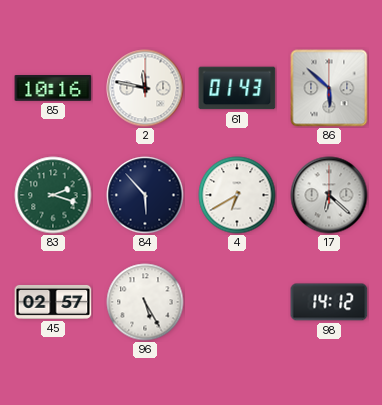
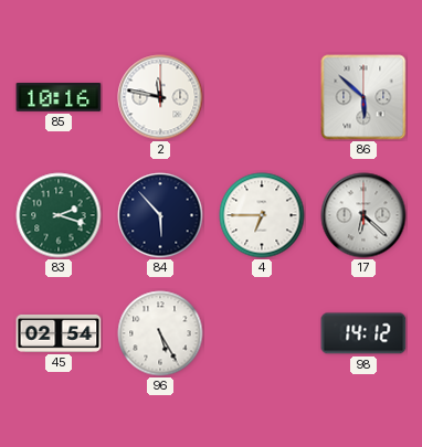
61: 01:43 -> none
4: 6:40 -> 6:45
45: 02:57 -> 02:54
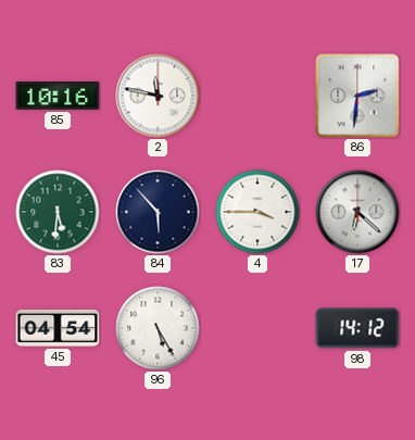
86: 5:52 -> 2:31
83: 2:18 -> 5:31
4: 6:45 -> 3:45
45: 02:54 -> 04:54
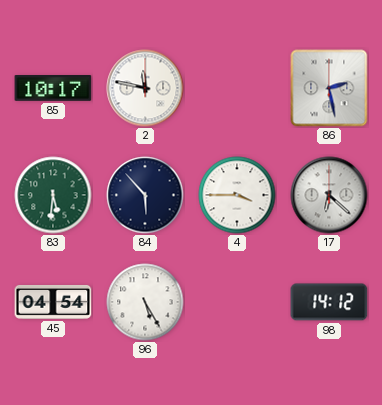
85: 10:16 -> 10:17
86: 2:31 -> 2:28
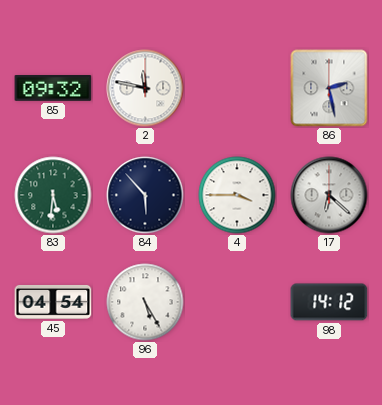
85: 10:17 -> 09:32
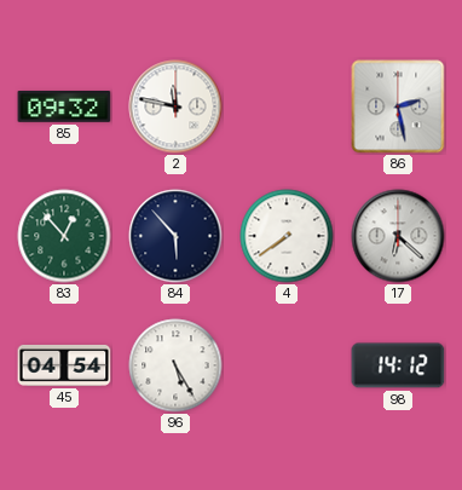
83: 5:31 -> 12:53
4: 3:45 -> 7:39
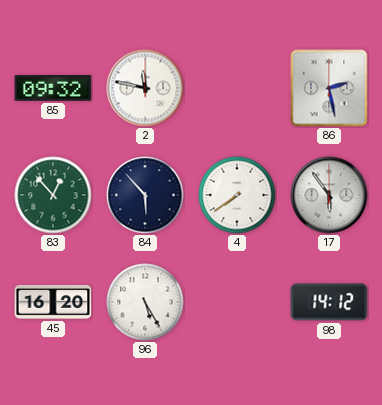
17: 6:22 -> 5:54
45: 04:54 -> 16:20
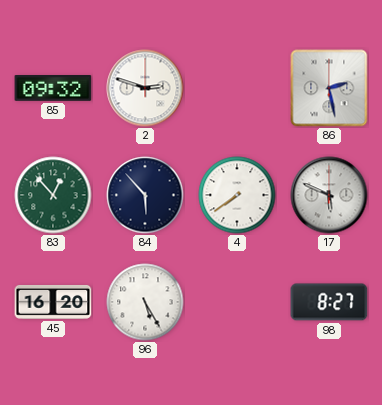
2: 11:47 -> 2:48
17: 5:54 -> 5:49
98: 14:12 -> 8:27
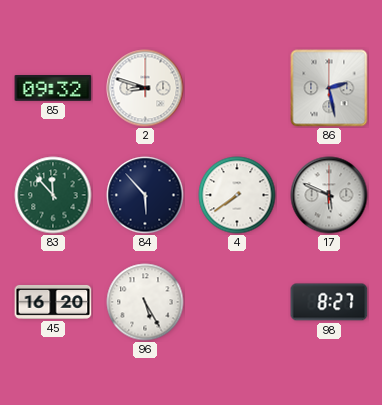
2: 2:48 -> 8:48
83: 12:53 -> 11:53
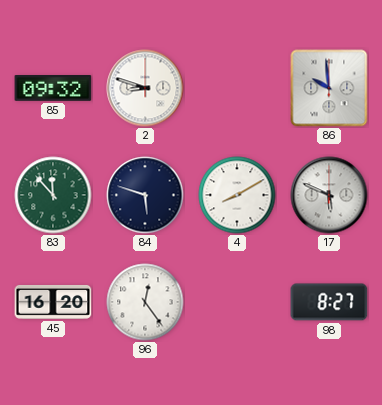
86: 2:28 -> 9:59
84: 5:53 -> 5:48
4: 7:39 -> 8:10
96: 5:25 -> 12:24
